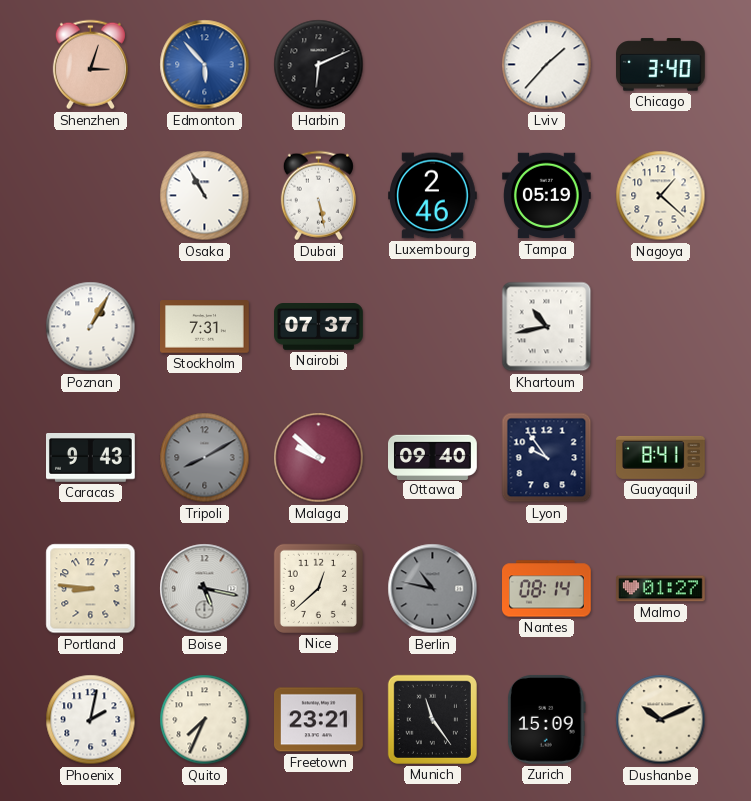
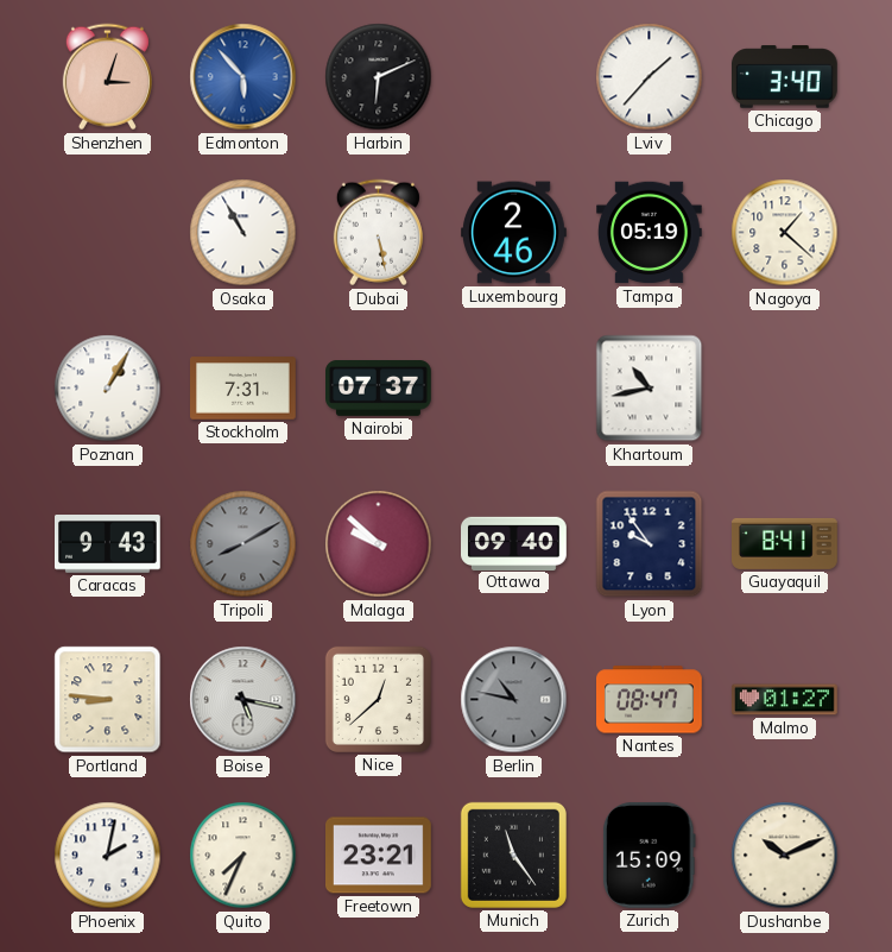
Nantes: 08:14 -> 08:47
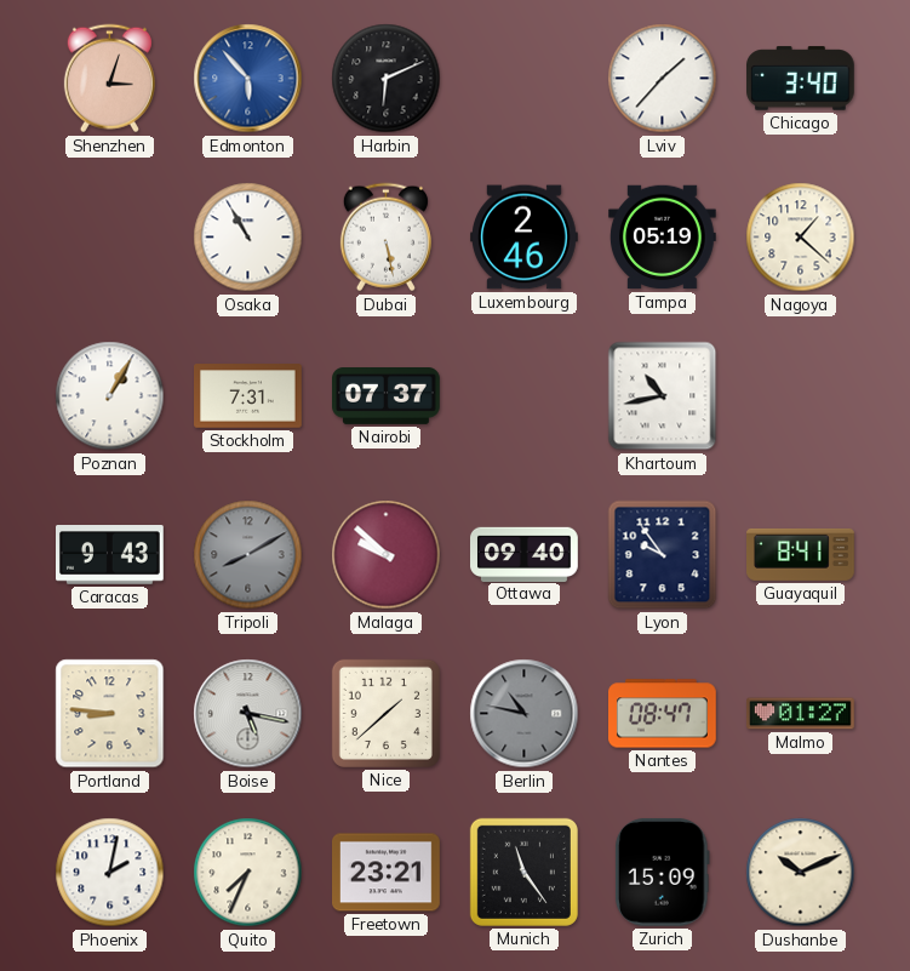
Nice: 12:38 -> 1:38
